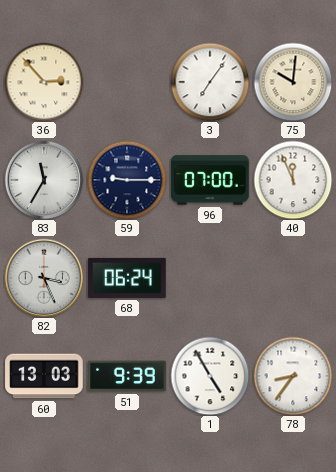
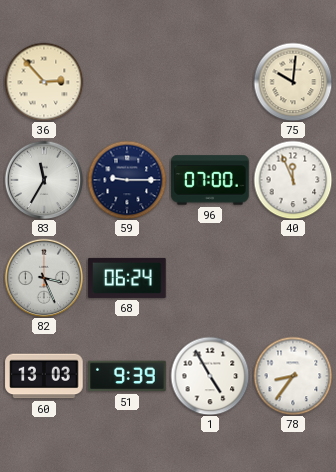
3: 7:06 -> none
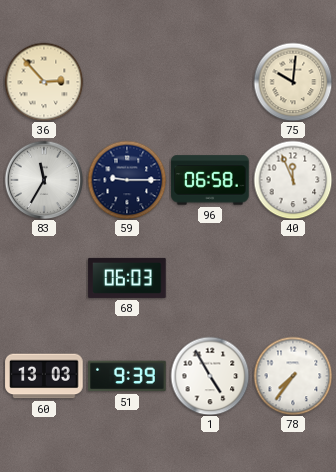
96: 07:00 -> 06:58
82: 3:26 -> none
68: 06:24 -> 06:03
78: 8:36 -> 7:36
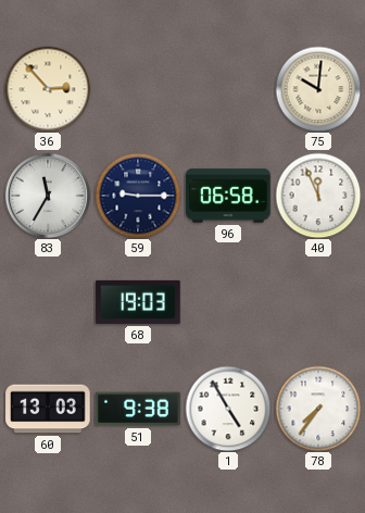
68: 06:03 -> 19:03
51: 9:39 -> 9:38
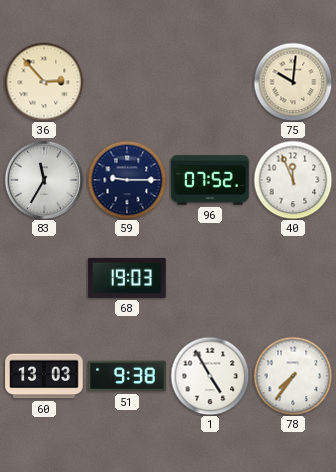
96: 06:58 -> 07:52
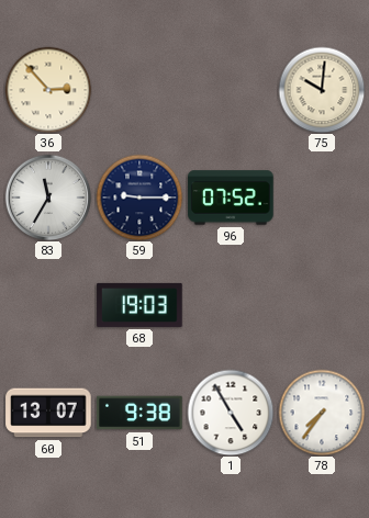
40: 11:56 -> none
60: 13:03 -> 13:07
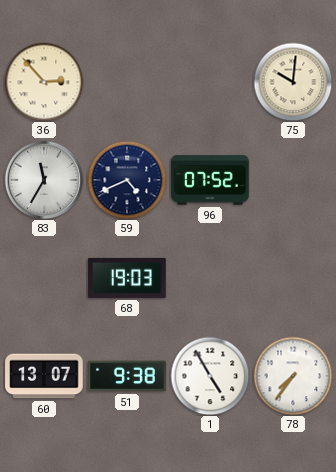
59: 9:15 -> 4:41
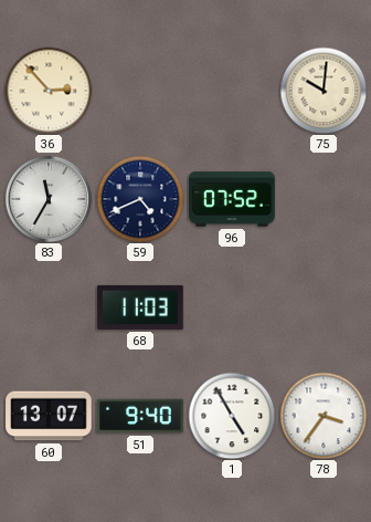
68: 19:03 -> 11:03
51: 9:38 -> 9:40
78: 7:36 -> 3:36
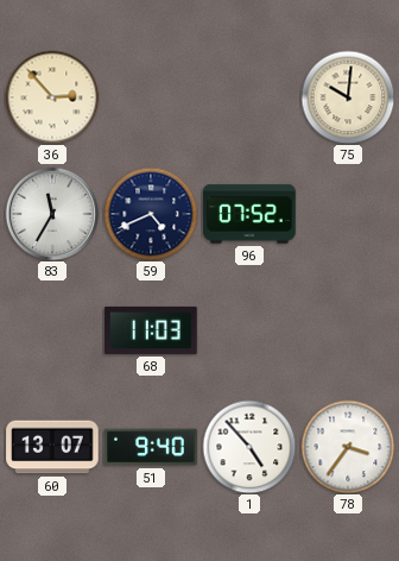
1: 4:55 -> 4:53
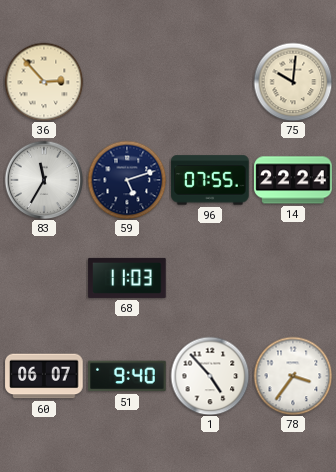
59: 4:41 -> 5:12
96: 07:52 -> 07:55
14: none -> 22:24
60: 13:07 -> 06:07
